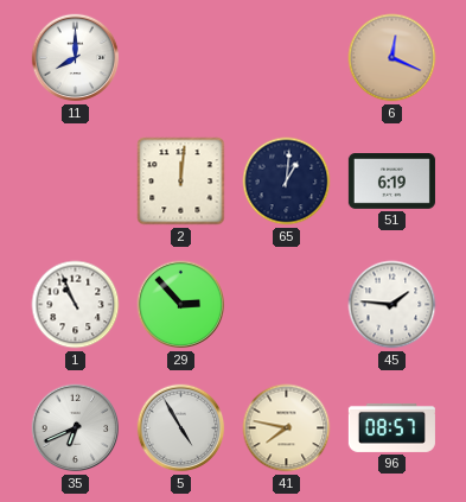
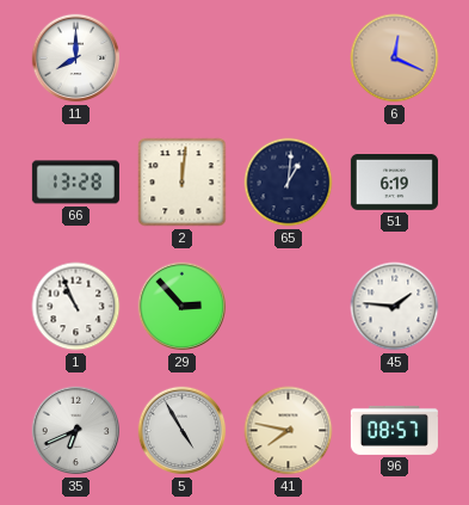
66: none -> 13:28
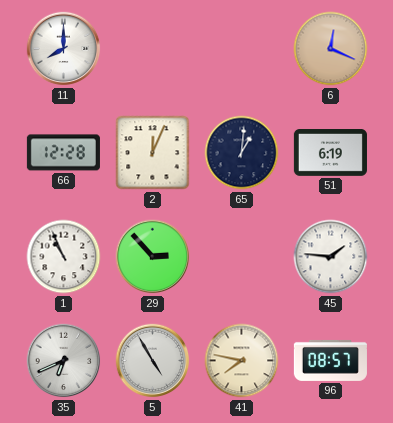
66: 13:28 -> 12:28
2: 12:01 -> 12:04
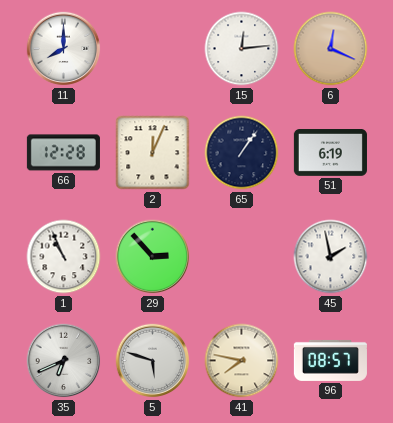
15: none -> 12:14
65: 1:01 -> 1:06
45: 1:46 -> 1:58
5: 4:55 -> 5:48
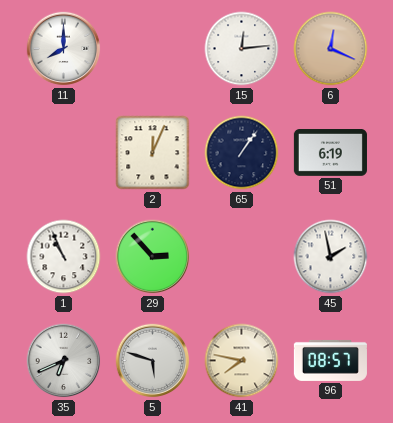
66: 12:28 -> none
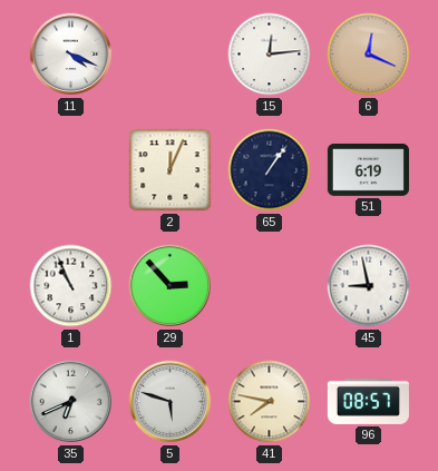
11: 8:00 -> 4:19
45: 1:58 -> 8:58
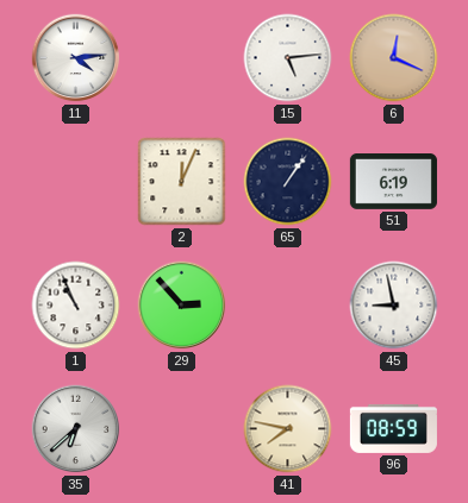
11: 4:19 -> 4:14
15: 12:14 -> 5:14
35: 6:41 -> 6:38
5: 5:48 -> none
96: 08:57 -> 08:59
